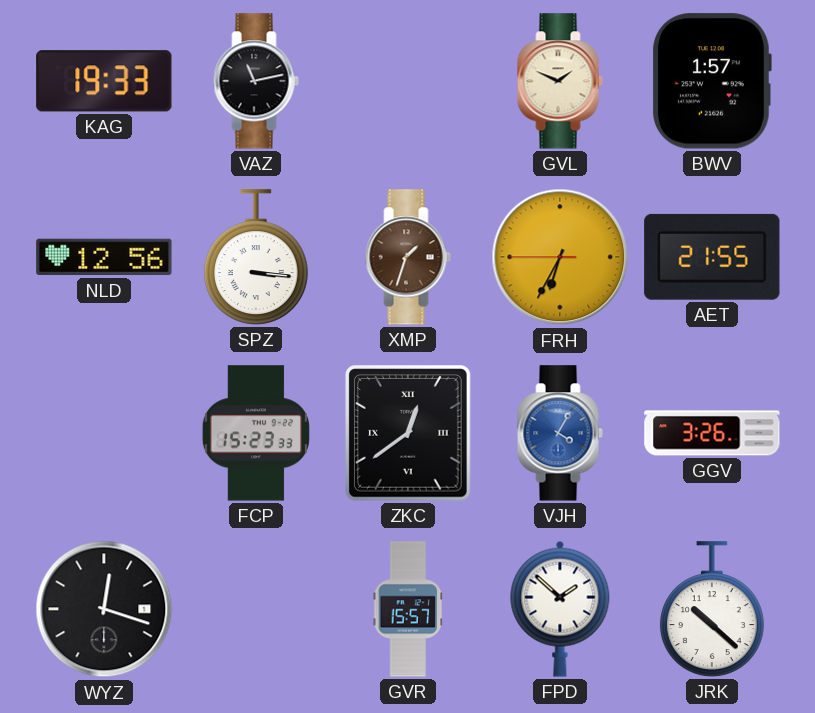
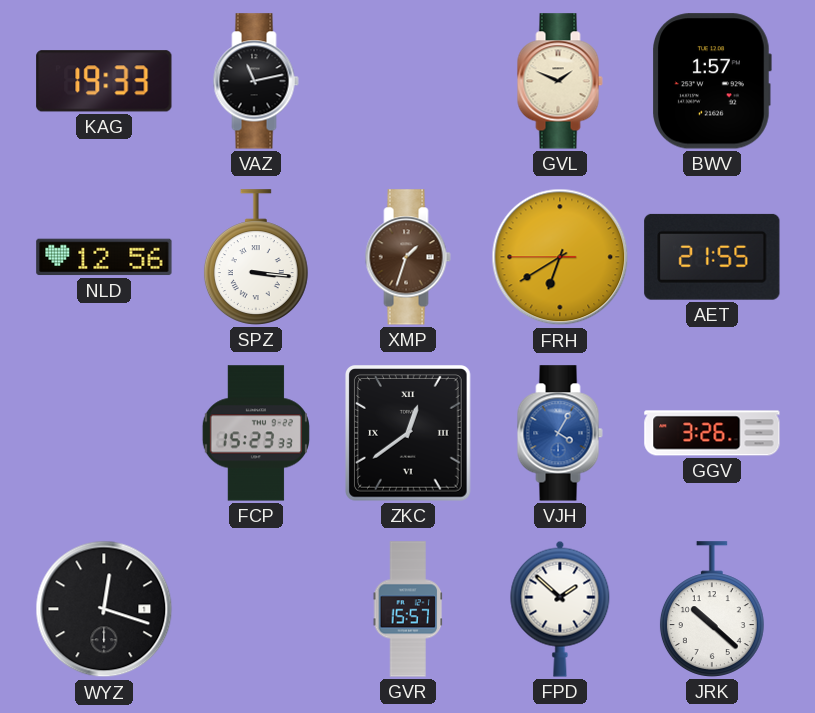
FRH: 6:34 -> 6:39
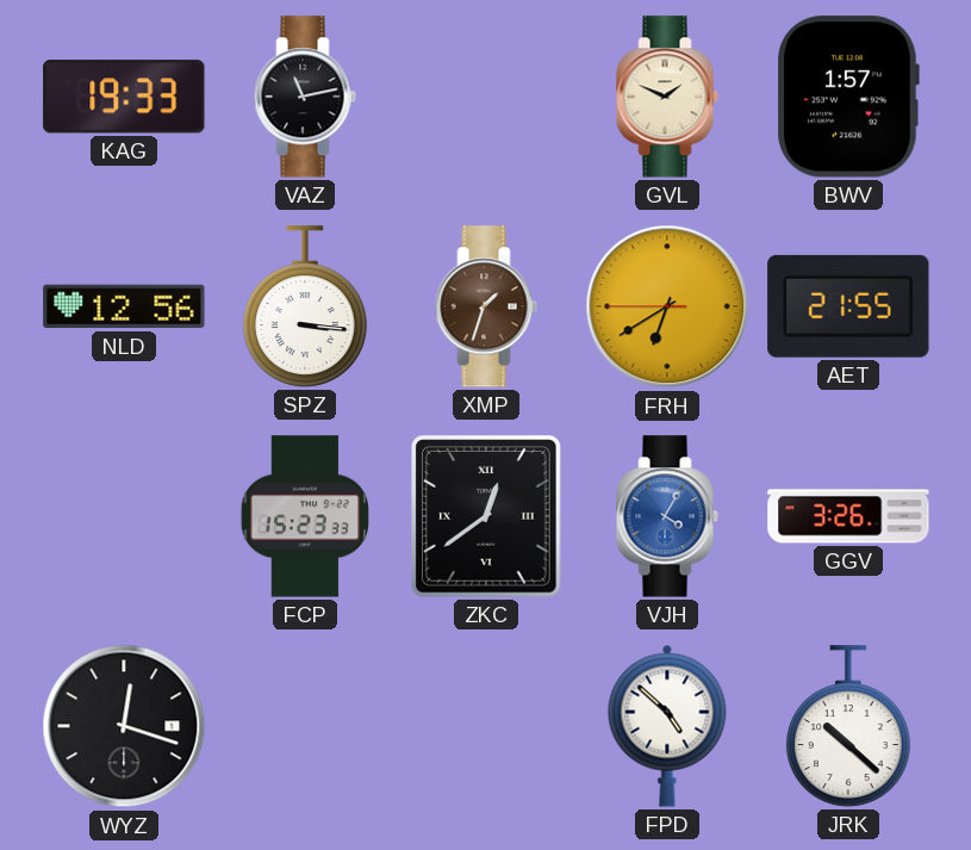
GVR: 15:57 -> none
FPD: 1:52 -> 4:52
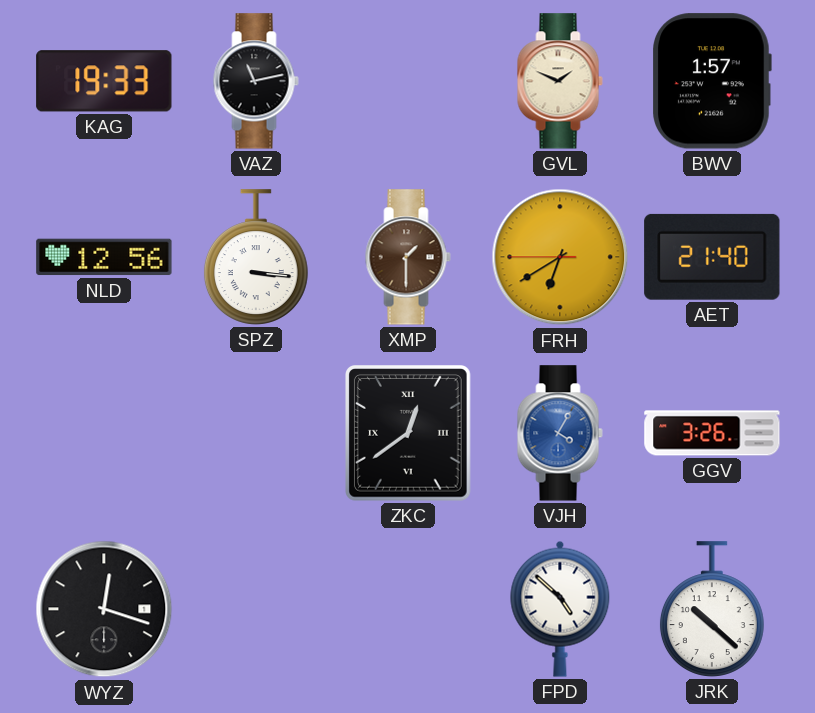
XMP: 1:33 -> 1:30
AET: 21:55 -> 21:40
FCP: 15:23 -> none
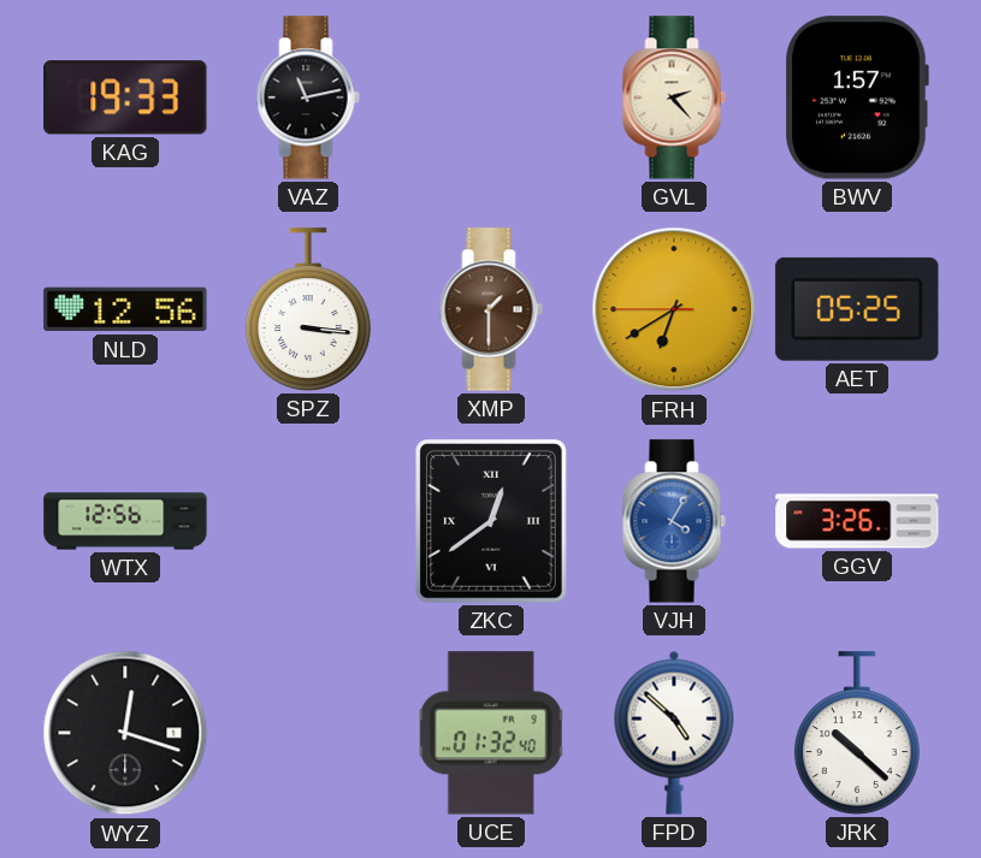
GVL: 1:49 -> 2:23
AET: 21:40 -> 05:25
WTX: none -> 12:56
UCE: none -> 01:32
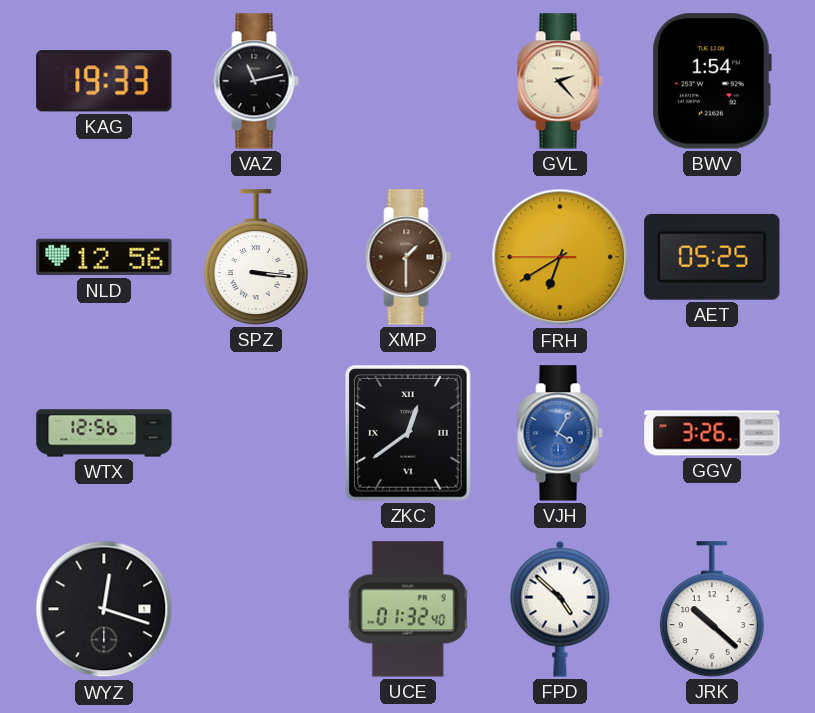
BWV: 1:57 -> 1:54
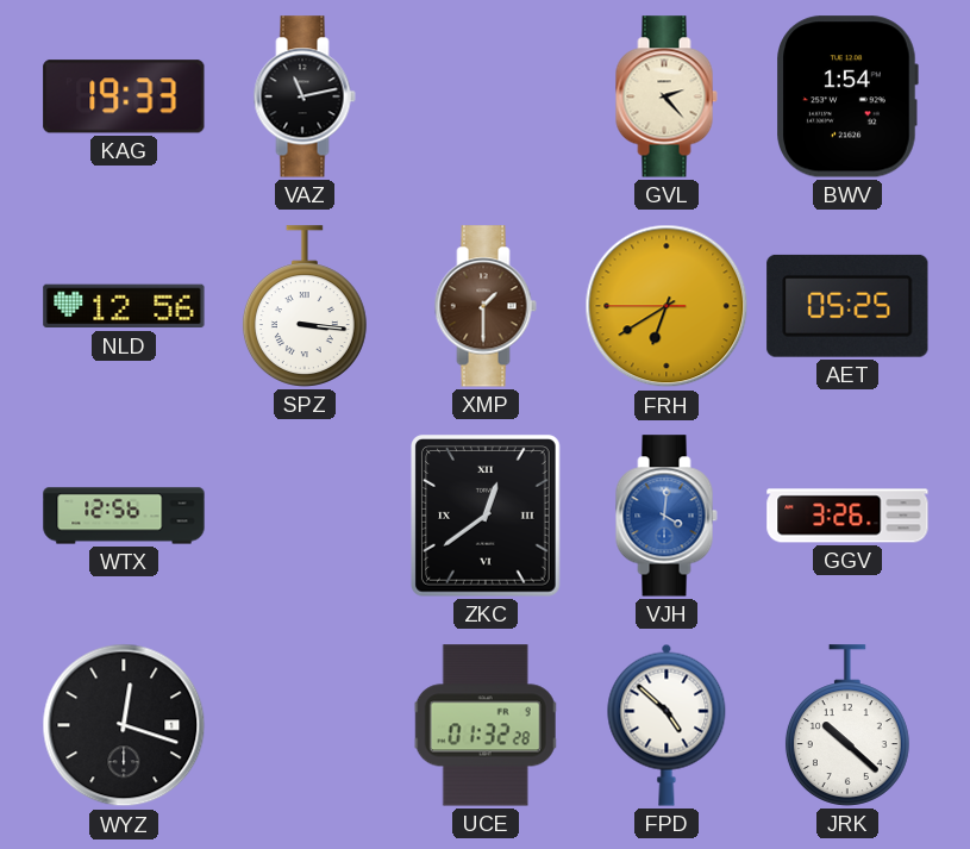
VJH: 4:05 -> 4:01
UCE: 01:32:40 -> 01:32:28
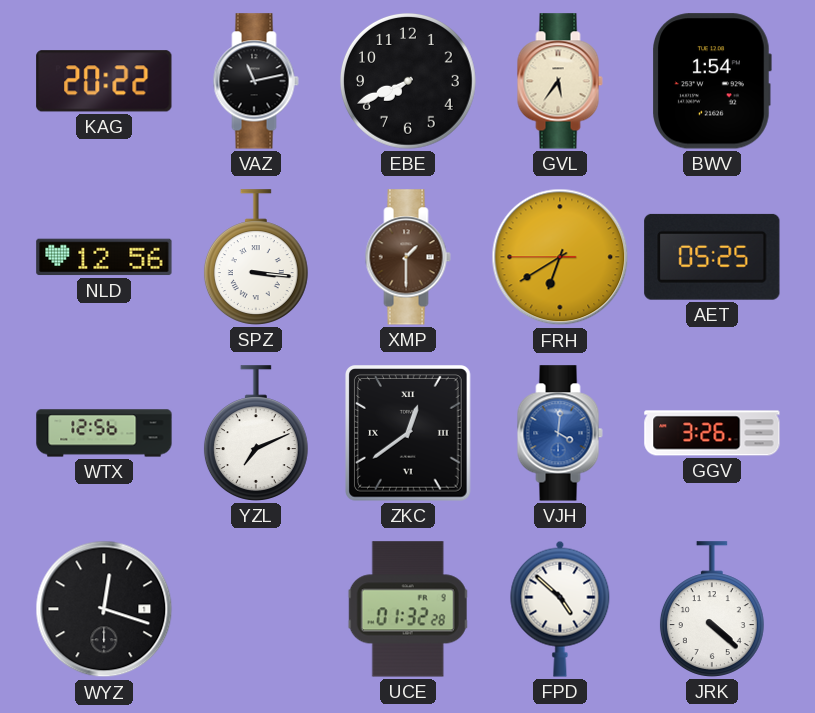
KAG: 19:33 -> 20:22
EBE: none -> 7:41
GVL: 2:23 -> 5:36
YZL: none -> 7:11
JRK: 10:22 -> 4:22
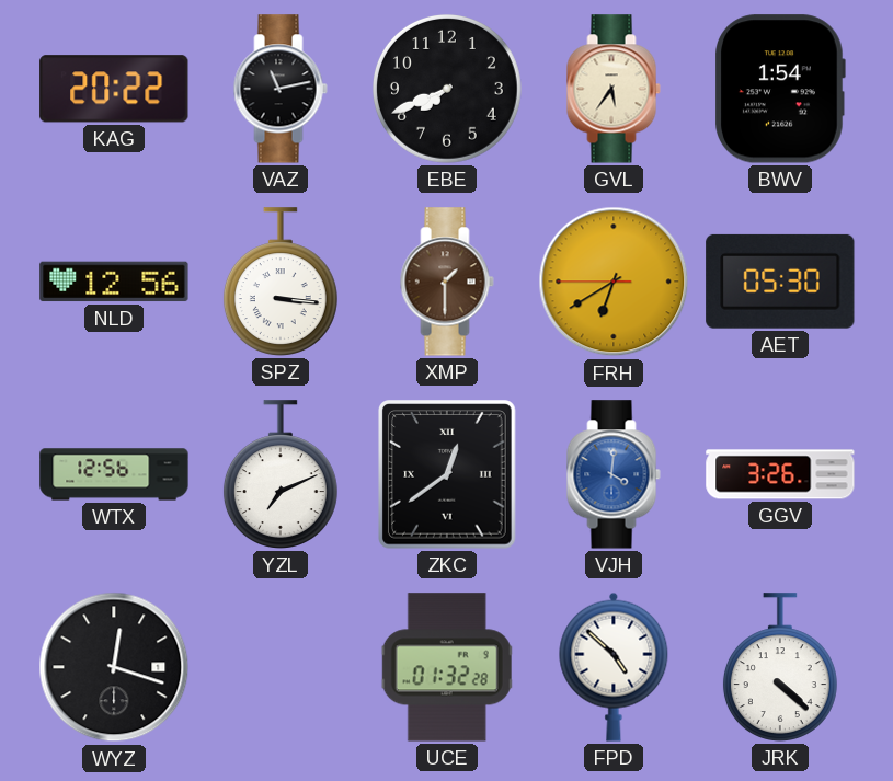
AET: 05:25 -> 05:30
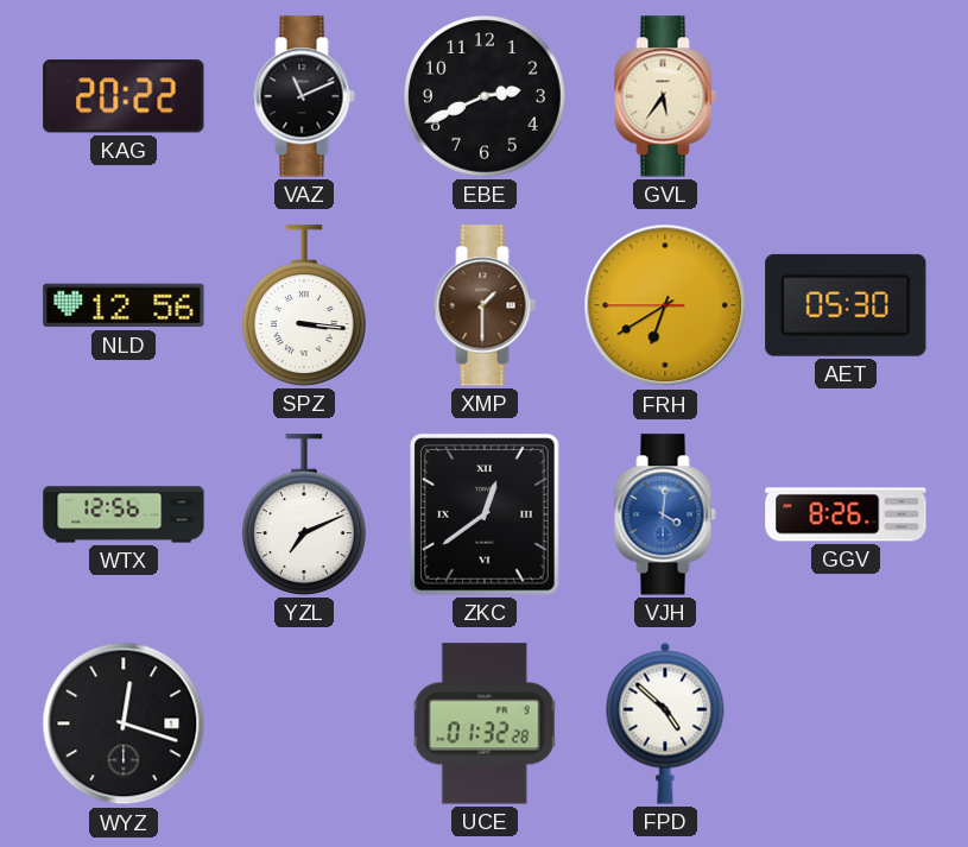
VAZ: 11:13 -> 11:11
EBE: 7:41 -> 2:41
BWV: 1:54 -> none
GGV: 3:26 -> 8:26
JRK: 4:22 -> none
